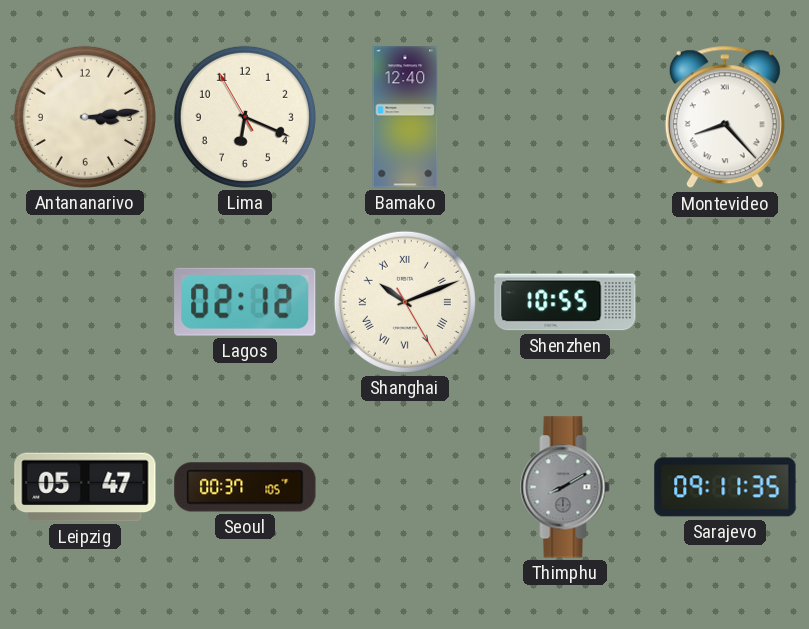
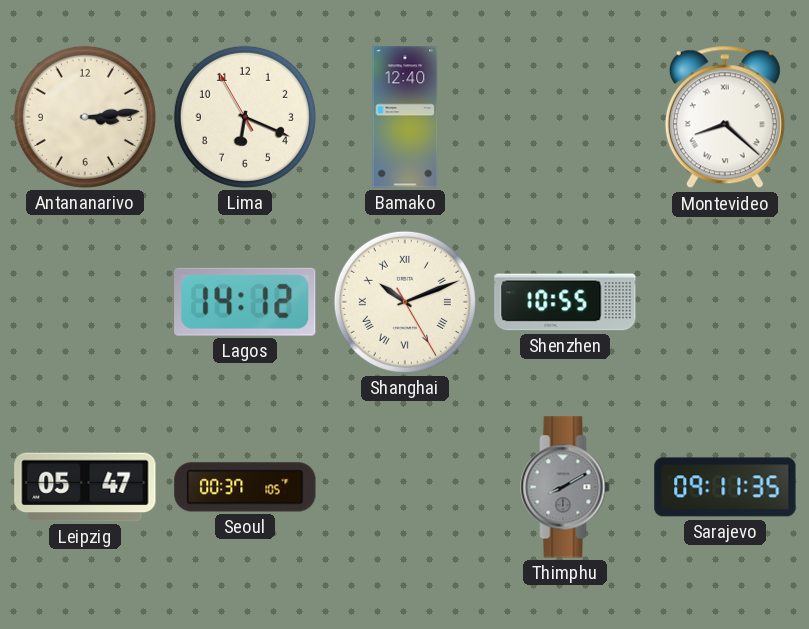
Montevideo: 8:23 -> 8:22
Lagos: 02:12 -> 14:12
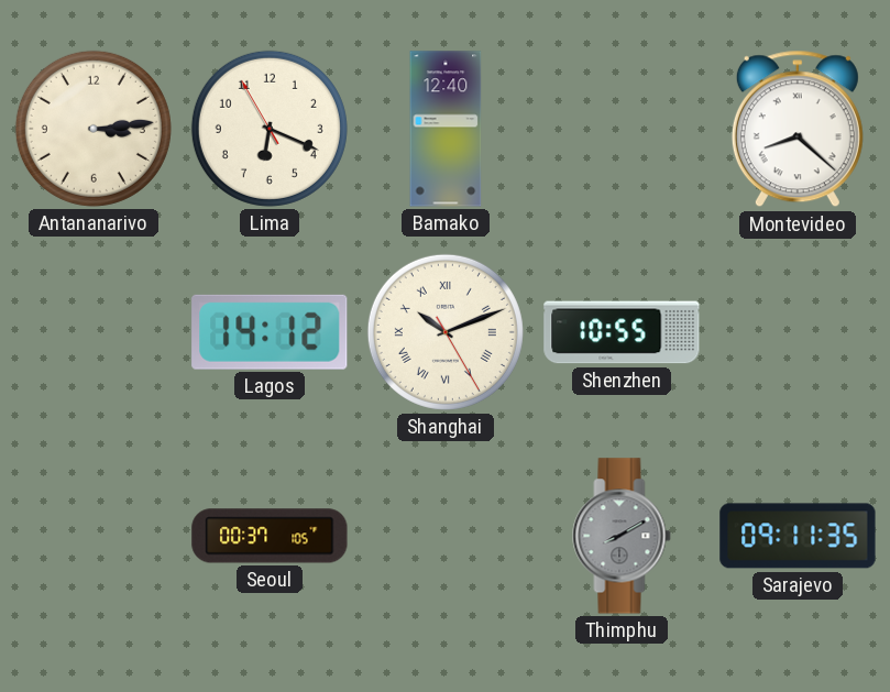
Leipzig: 05:47 -> none
